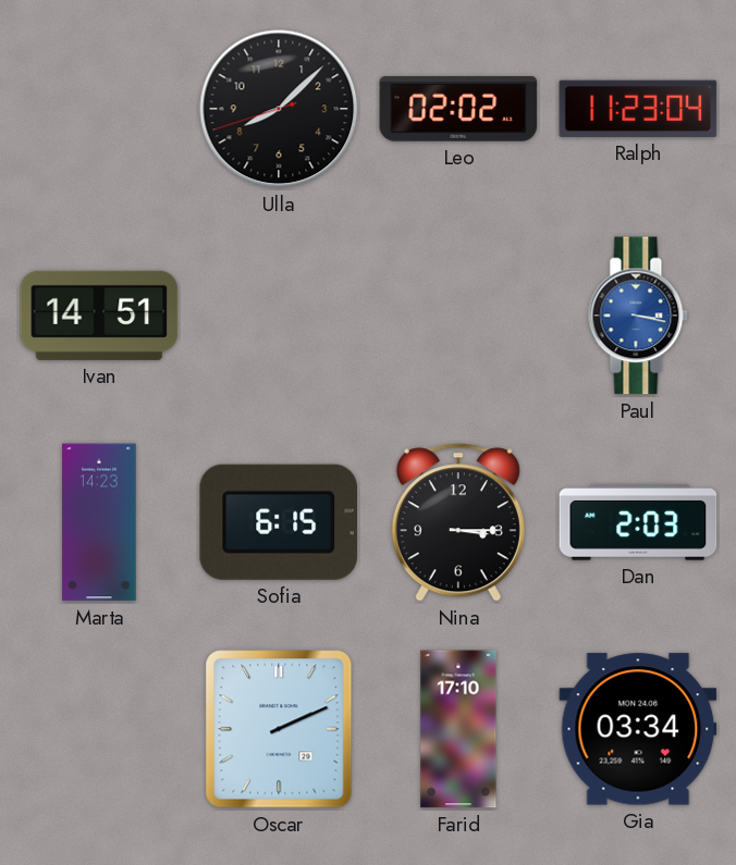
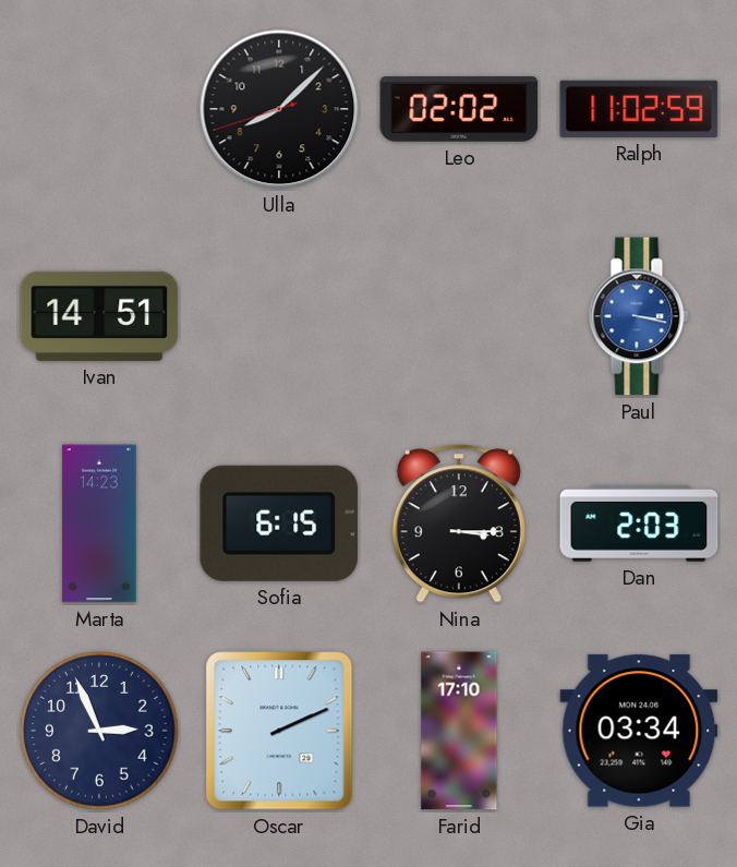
Ralph: 11:23 -> 11:02
David: none -> 2:56
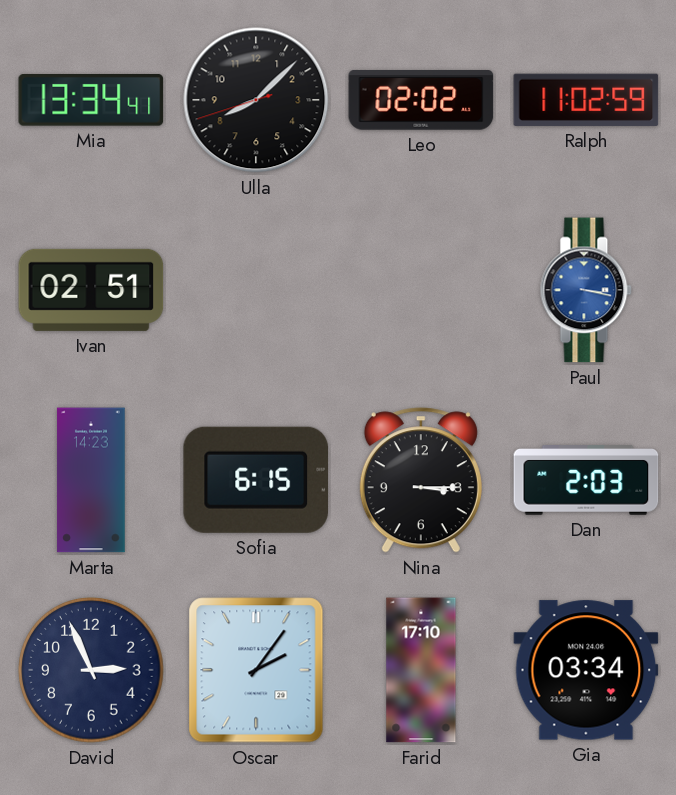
Mia: none -> 13:34
Ivan: 14:51 -> 02:51
Oscar: 2:11 -> 2:06
